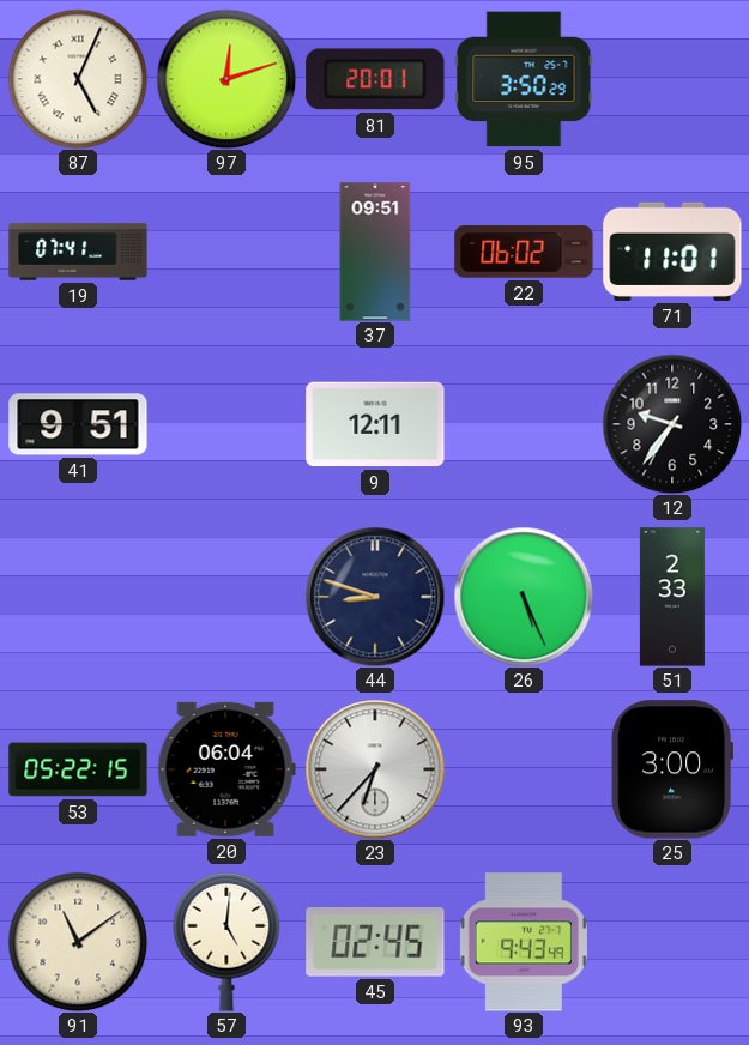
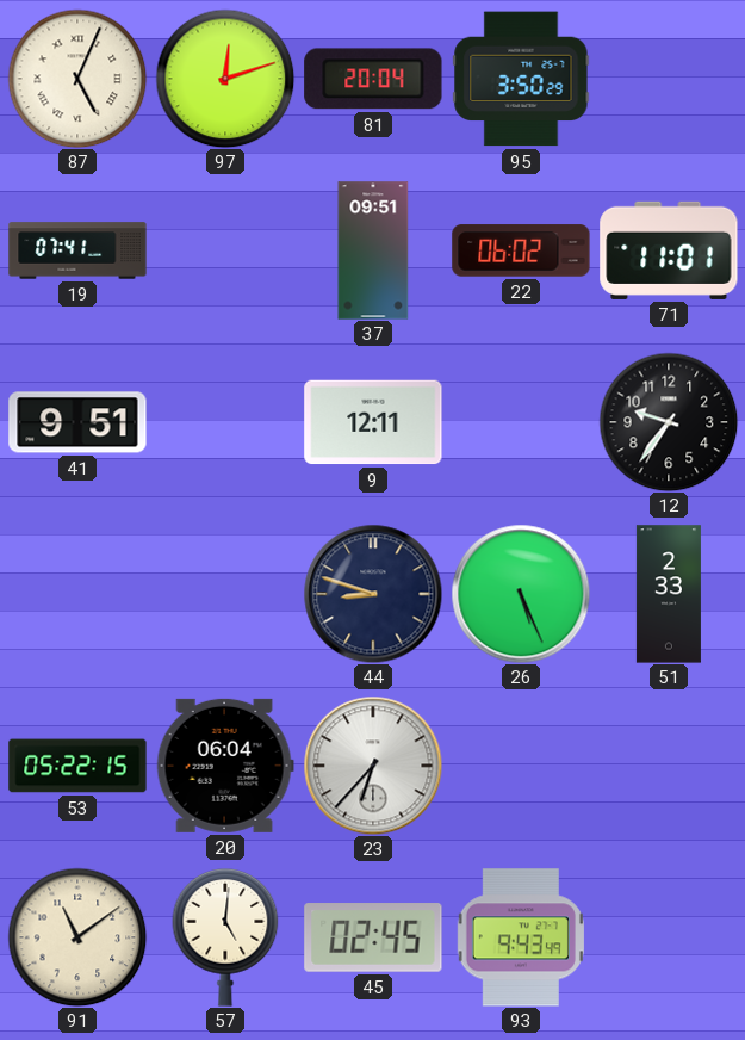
81: 20:01 -> 20:04
25: 3:00 -> none
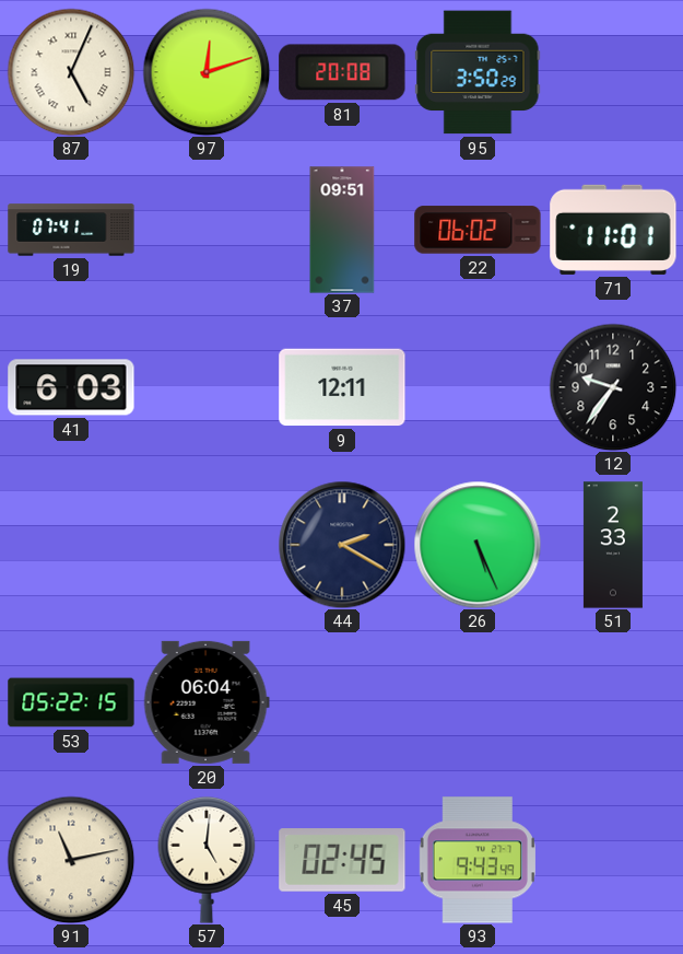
81: 20:04 -> 20:08
41: 9:51 -> 6:03
44: 8:48 -> 2:20
23: 6:37 -> none
91: 11:09 -> 11:13
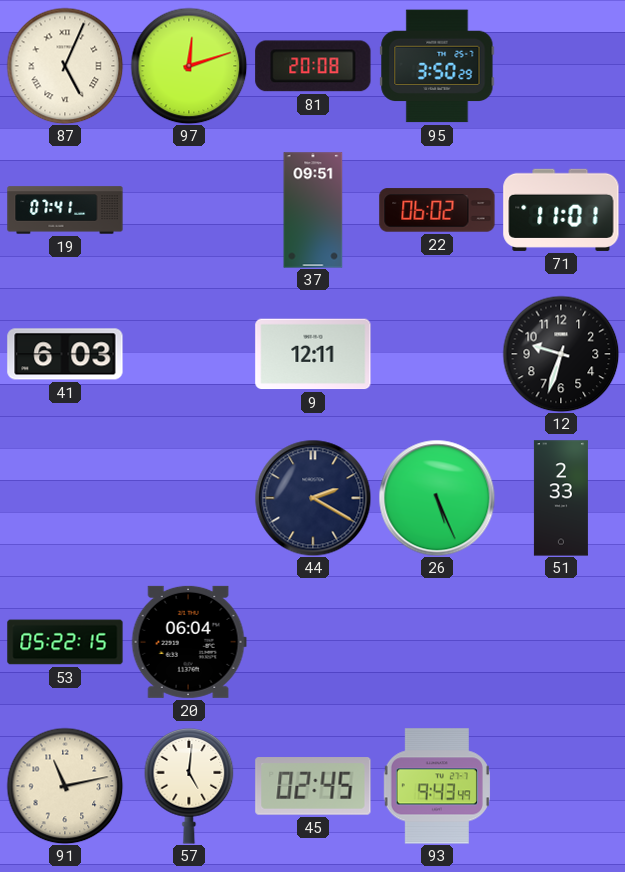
12: 9:36 -> 9:33
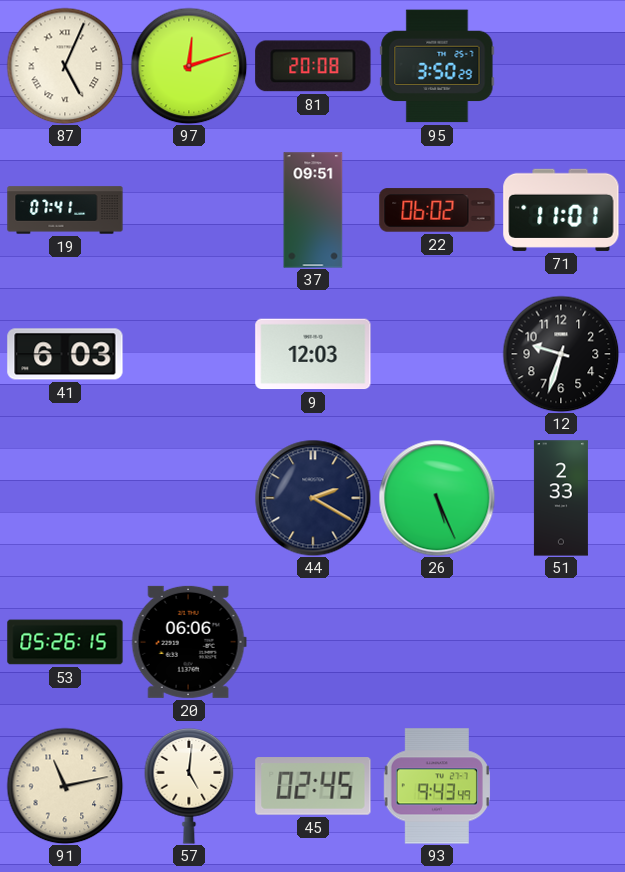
9: 12:11 -> 12:03
53: 05:22 -> 05:26
20: 06:04 -> 06:06
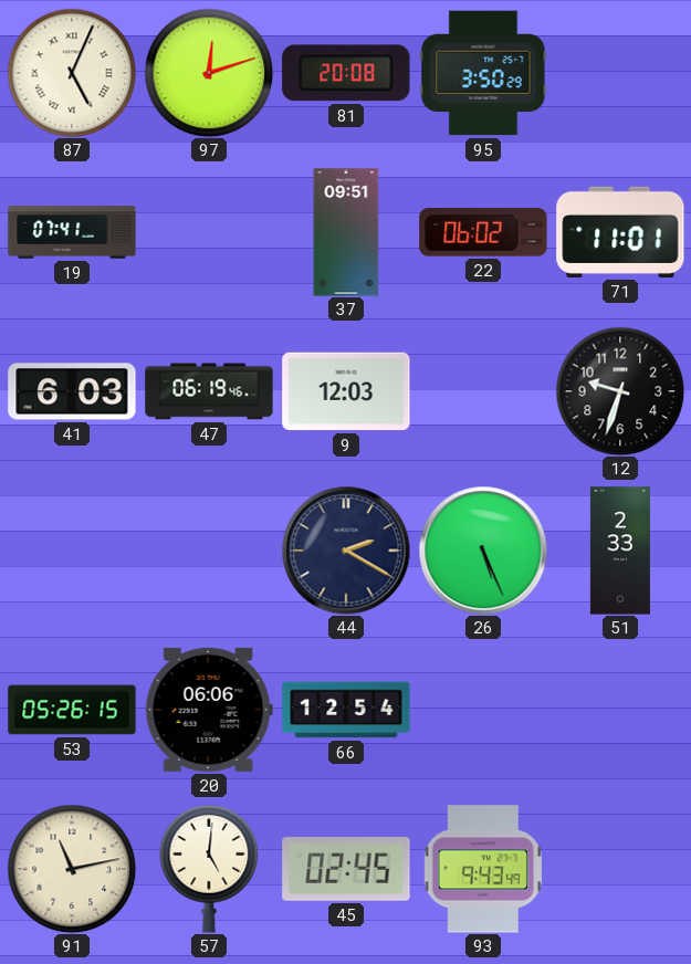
47: none -> 06:19
66: none -> 12:54
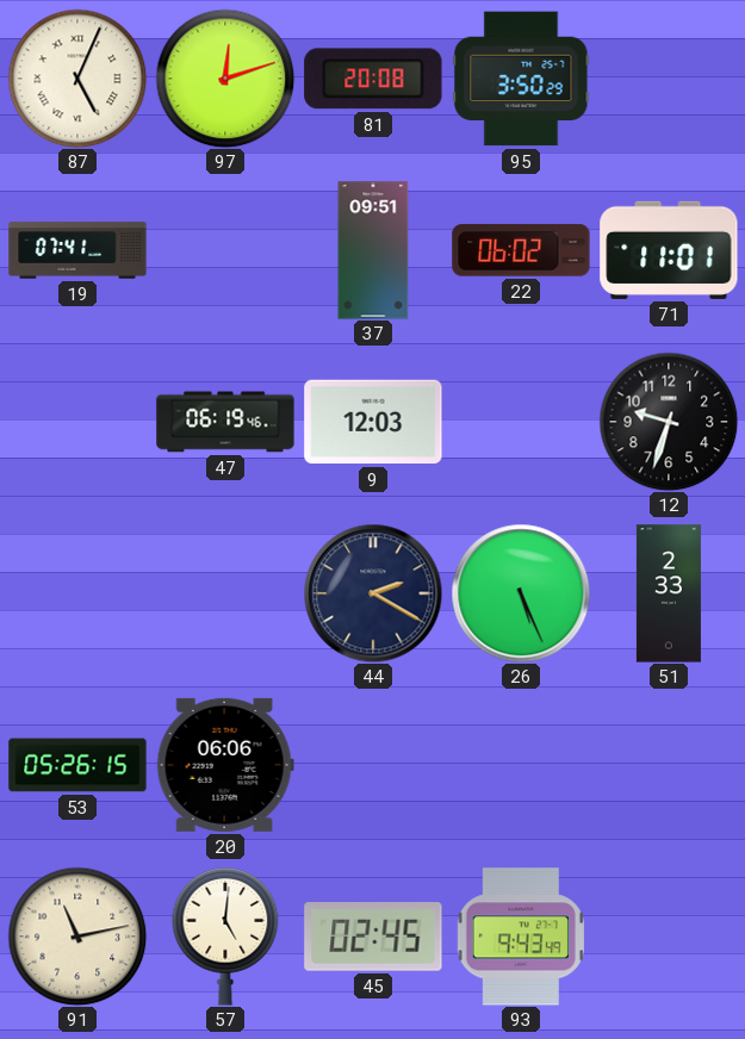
41: 6:03 -> none
66: 12:54 -> none
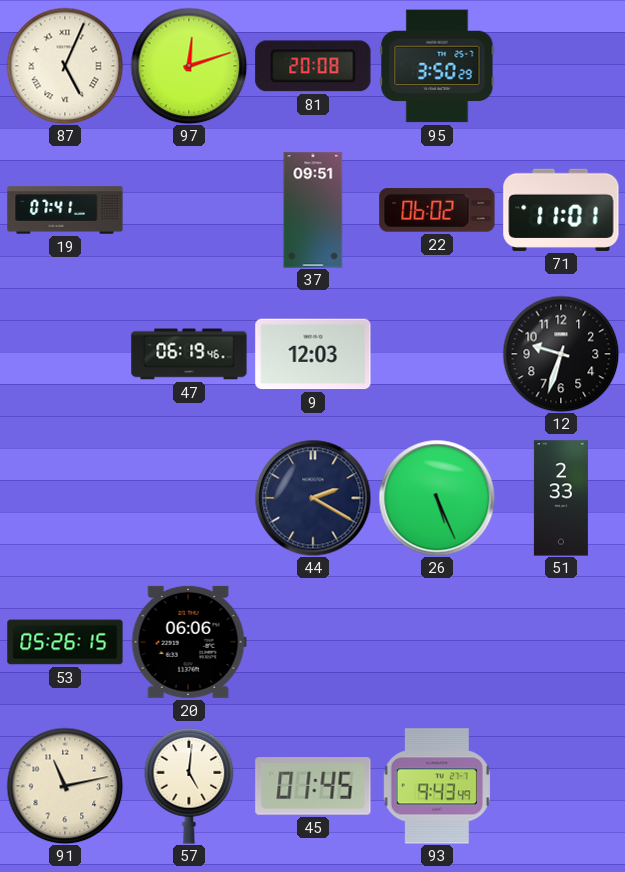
45: 02:45 -> 01:45
